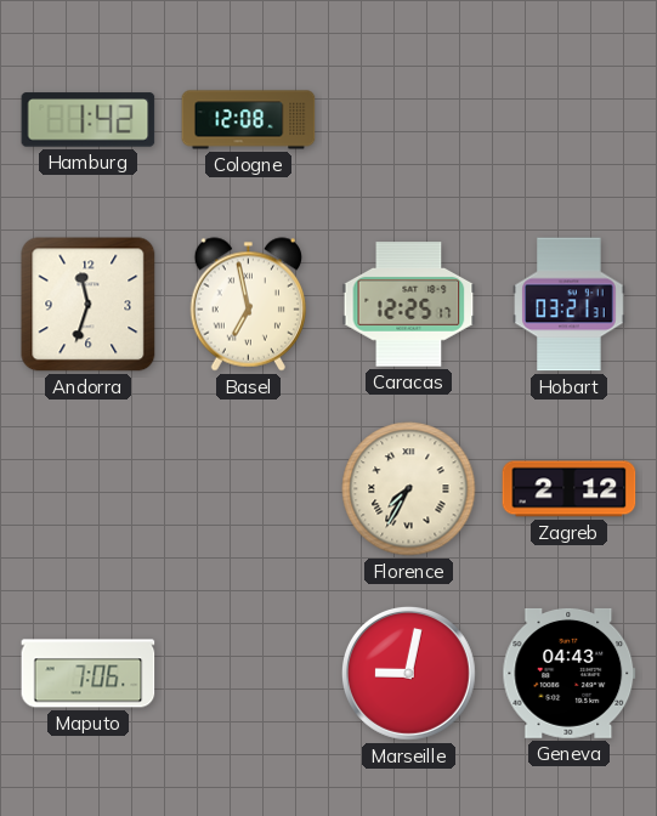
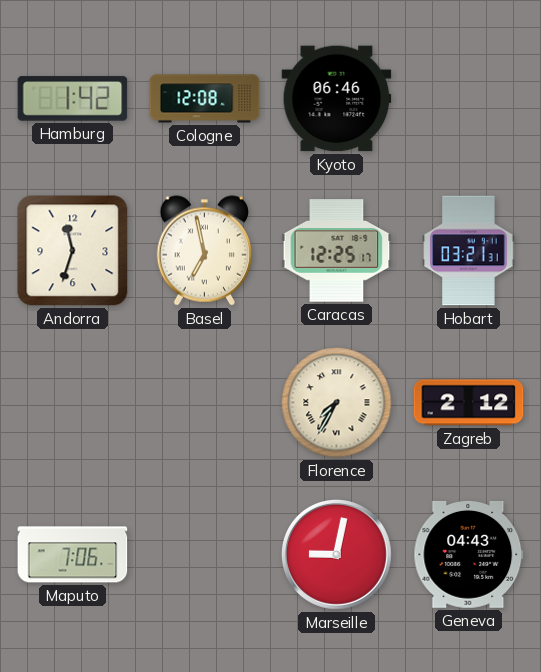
Kyoto: none -> 06:46
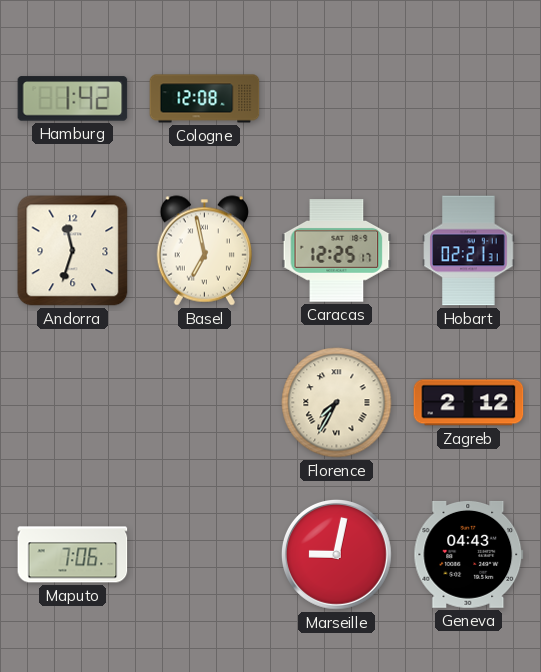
Kyoto: 06:46 -> none
Hobart: 03:21 -> 02:21
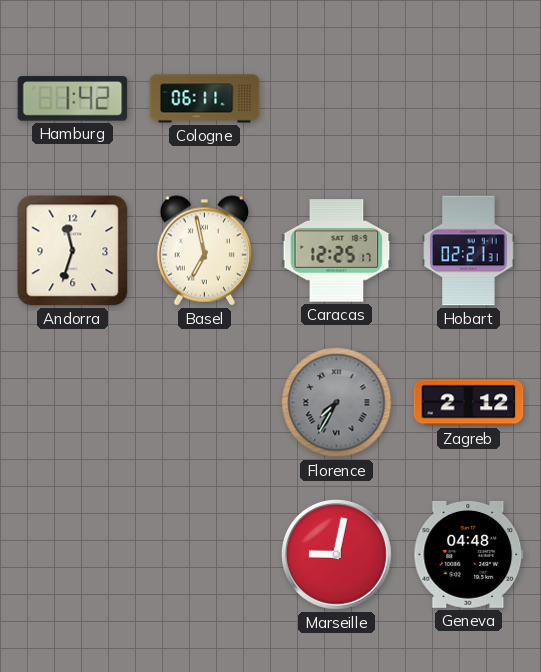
Cologne: 12:08 -> 06:11
Florence dial: cream -> grey
Maputo: 7:06 -> none
Geneva: 04:43 -> 04:48
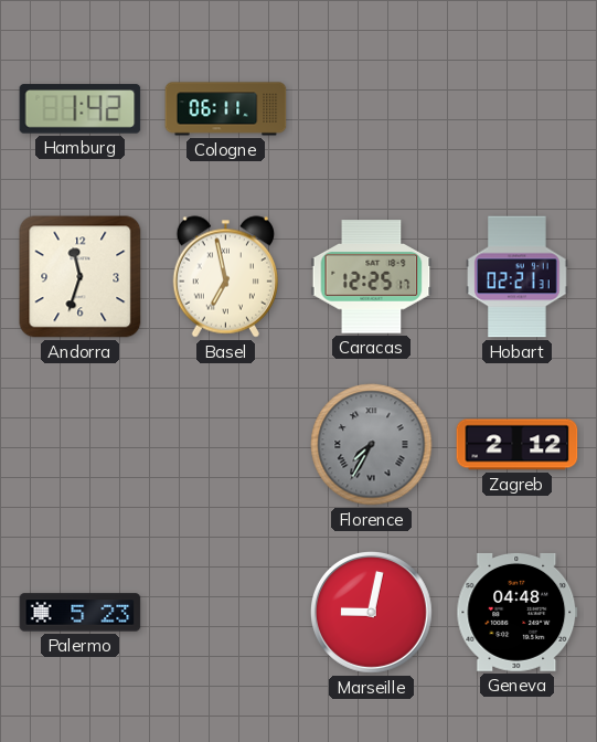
Palermo: none -> 5:23
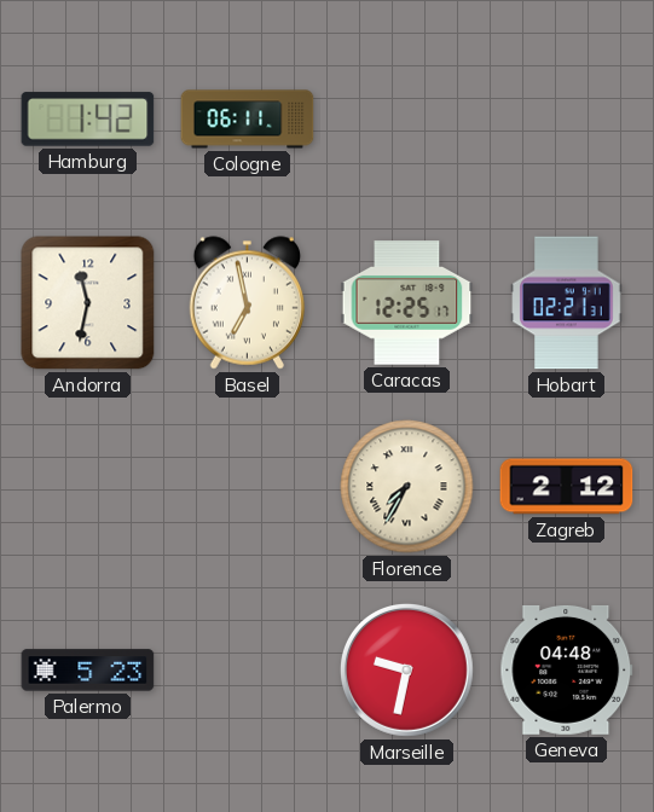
Andorra: 11:33 -> 11:32
Florence dial: grey -> cream
Marseille: 9:02 -> 9:32
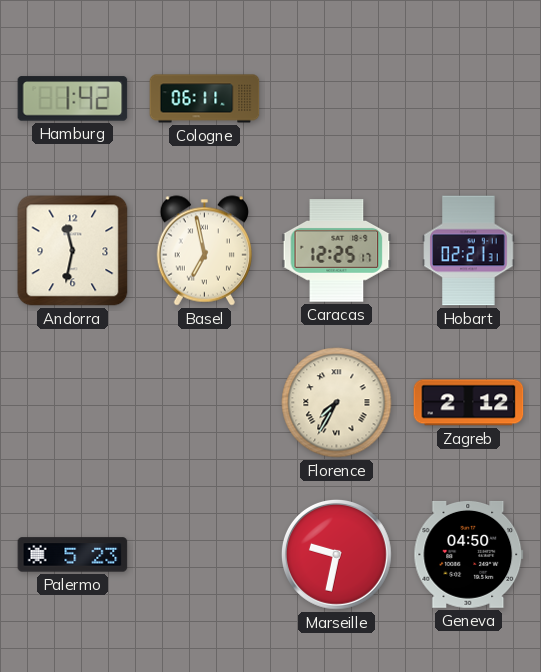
Geneva: 04:48 -> 04:50
